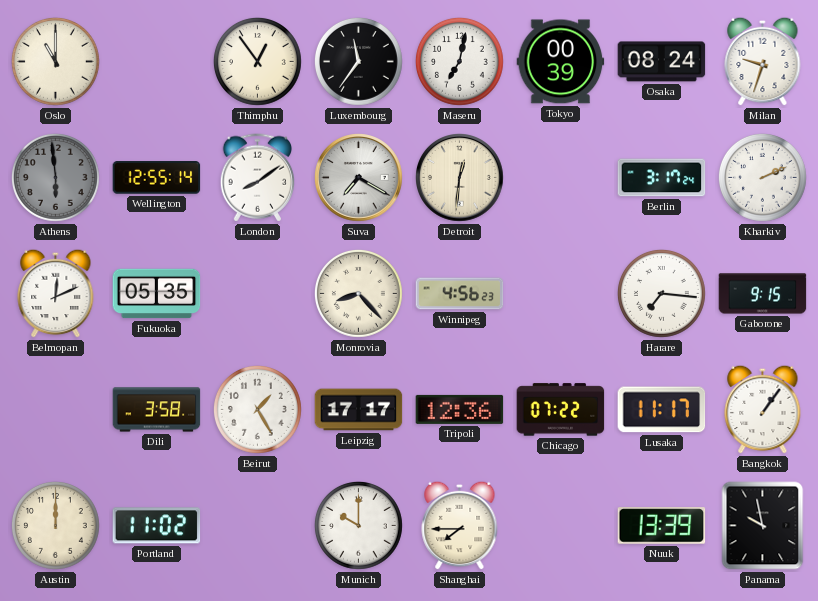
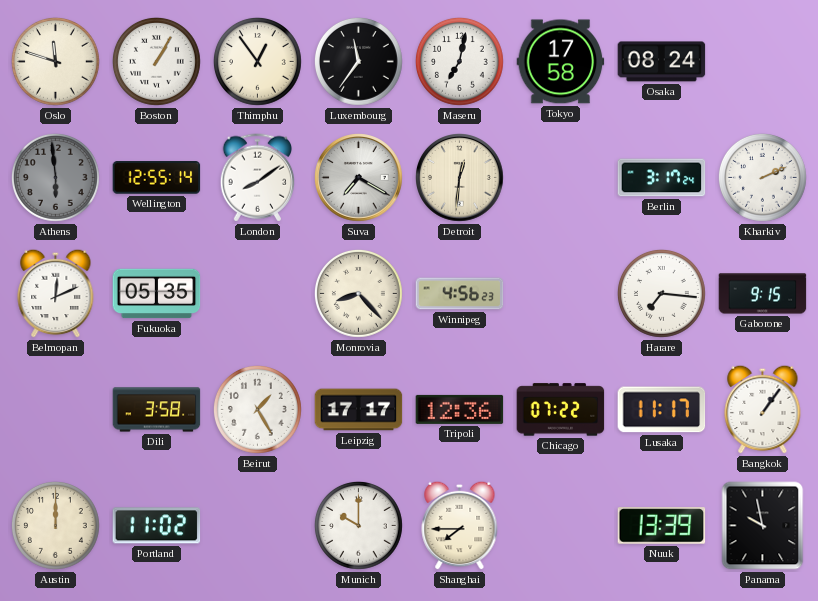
Oslo: 11:00 -> 11:48
Boston: none -> 1:05
Tokyo: 00:39 -> 17:58
Milan: 9:33 -> none
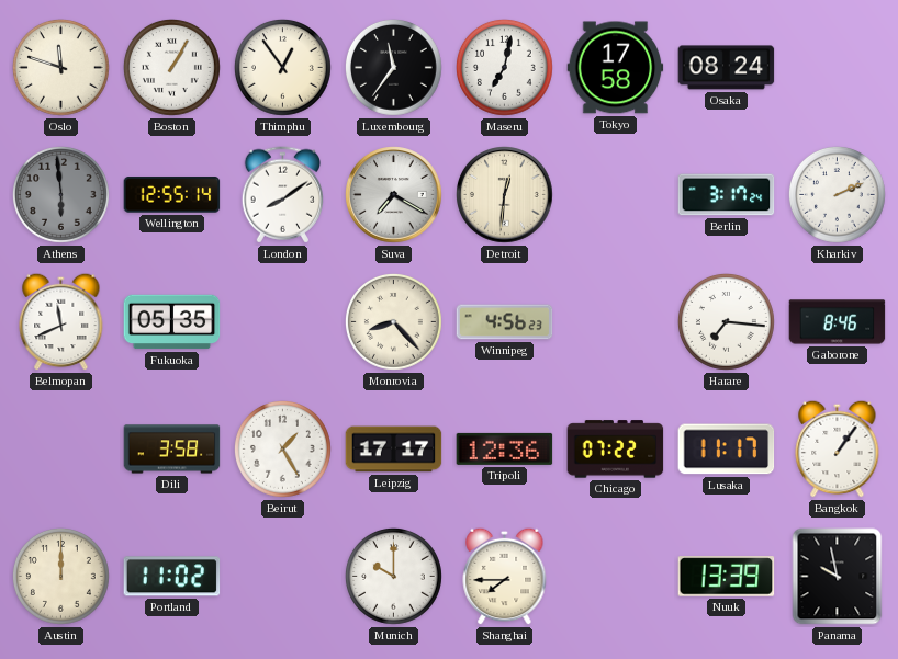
Belmopan: 12:11 -> 11:41
Gaborone: 9:15 -> 8:46
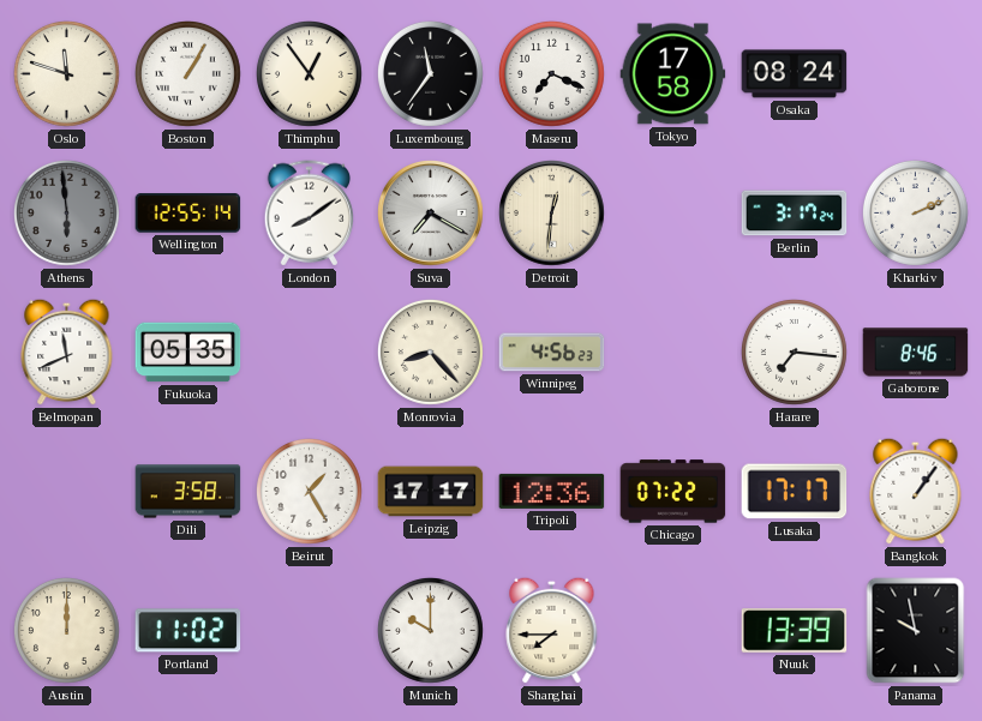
Maseru: 7:02 -> 7:19
Lusaka: 11:17 -> 17:17
